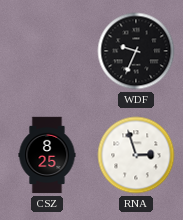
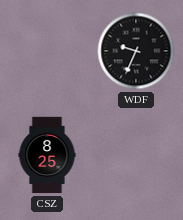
RNA: 2:57 -> none
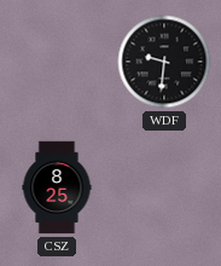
WDF: 9:34 -> 9:31
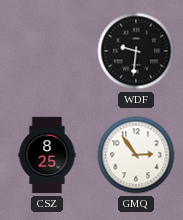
GMQ: none -> 2:54
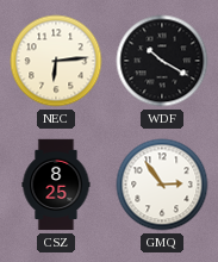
NEC: none -> 6:14
WDF: 9:31 -> 10:20
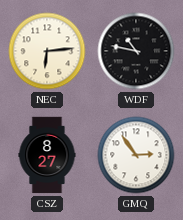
WDF: 10:20 -> 10:47
CSZ: 8:25 -> 8:27
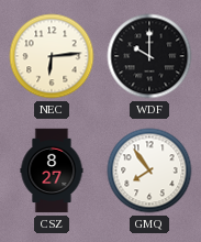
WDF: 10:47 -> 10:00
GMQ: 2:54 -> 7:54
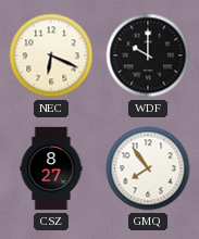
NEC: 6:14 -> 6:19
